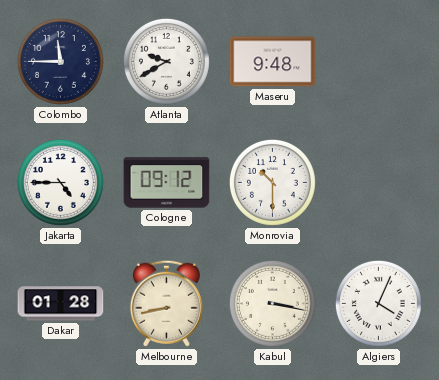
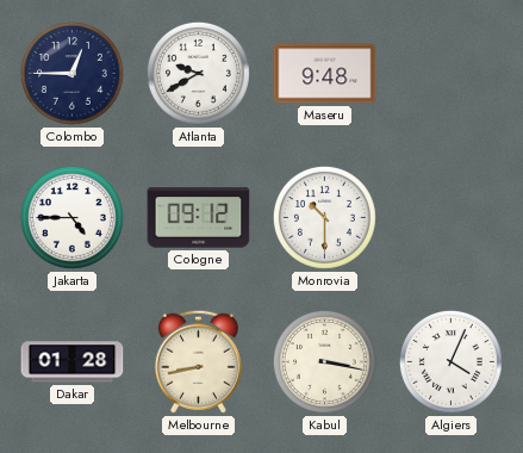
Colombo: 11:45 -> 12:45
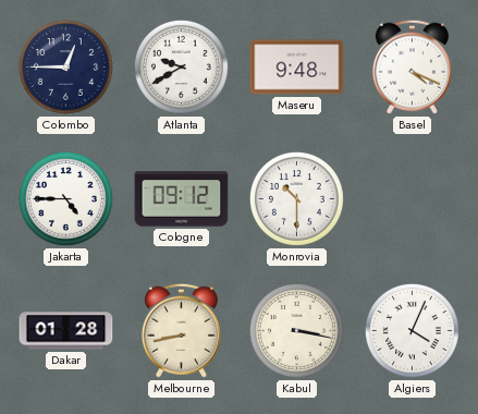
Basel: none -> 4:19
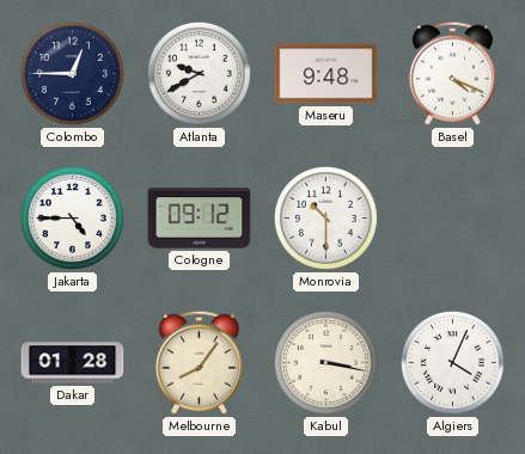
Melbourne: 8:43 -> 8:06
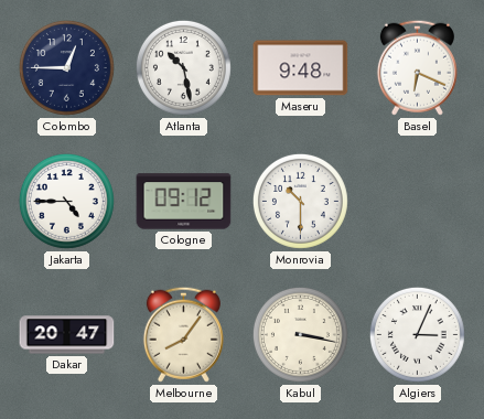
Atlanta: 9:40 -> 10:28
Basel: 4:19 -> 6:19
Dakar: 01:28 -> 20:47
Algiers: 4:04 -> 3:04
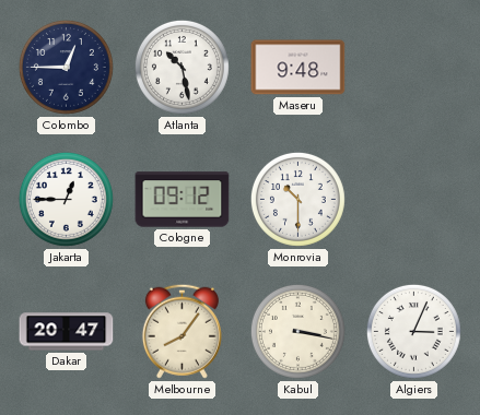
Basel: 6:19 -> none
Jakarta: 4:45 -> 12:45
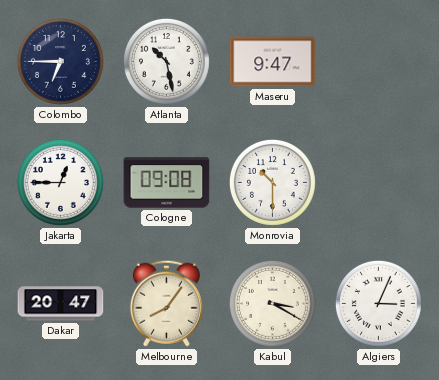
Colombo: 12:45 -> 6:45
Maseru: 9:48 -> 9:47
Cologne: 09:12 -> 09:08
Kabul: 3:17 -> 3:20
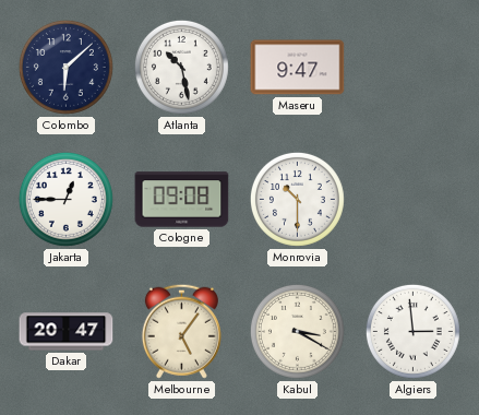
Colombo: 6:45 -> 6:08
Melbourne: 8:06 -> 5:06
Algiers: 3:04 -> 2:59
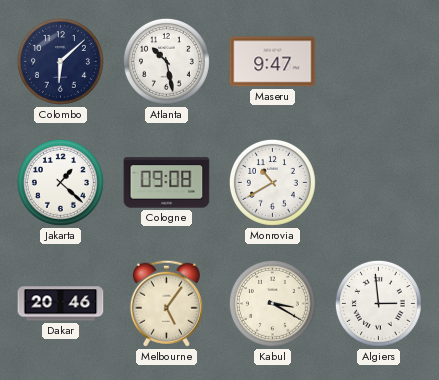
Jakarta: 12:45 -> 1:22
Monrovia: 10:30 -> 10:40
Dakar: 20:47 -> 20:46
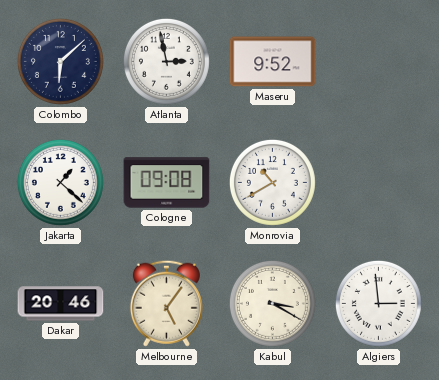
Atlanta: 10:28 -> 2:58
Maseru: 9:47 -> 9:52
